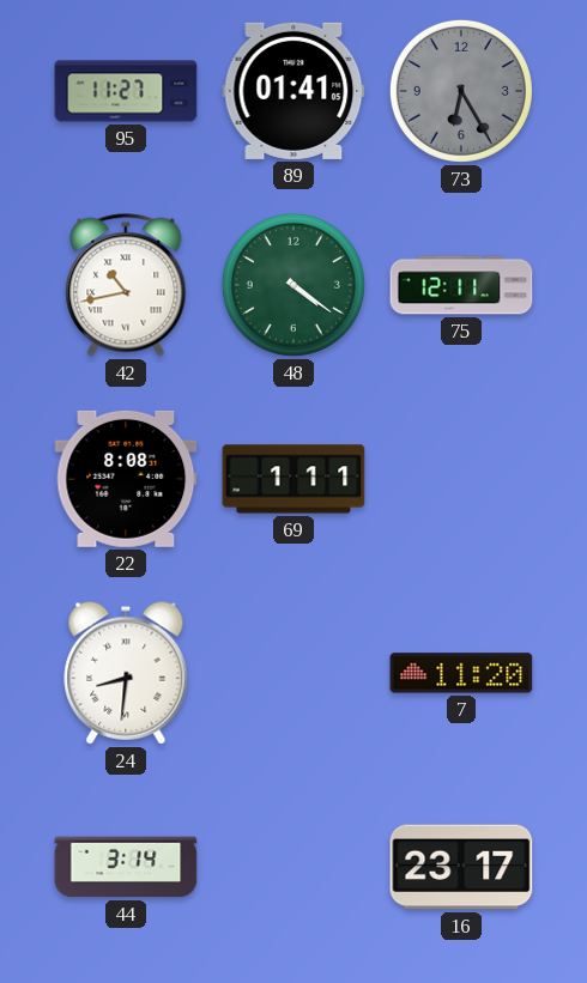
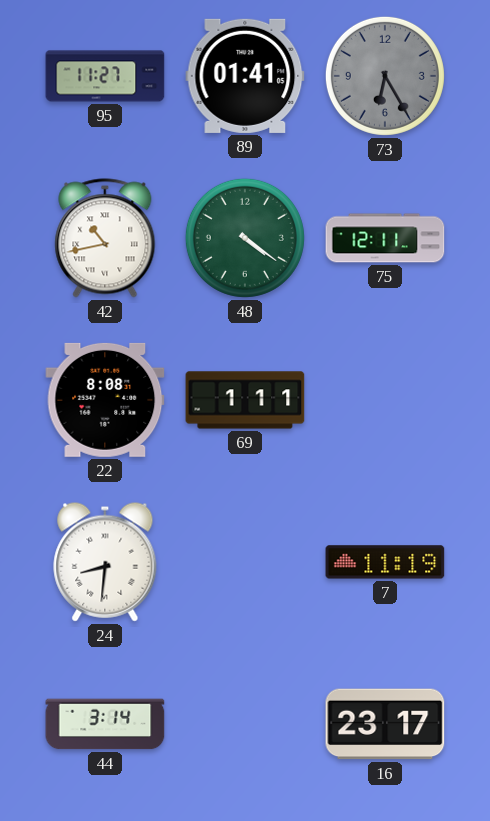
7: 11:20 -> 11:19
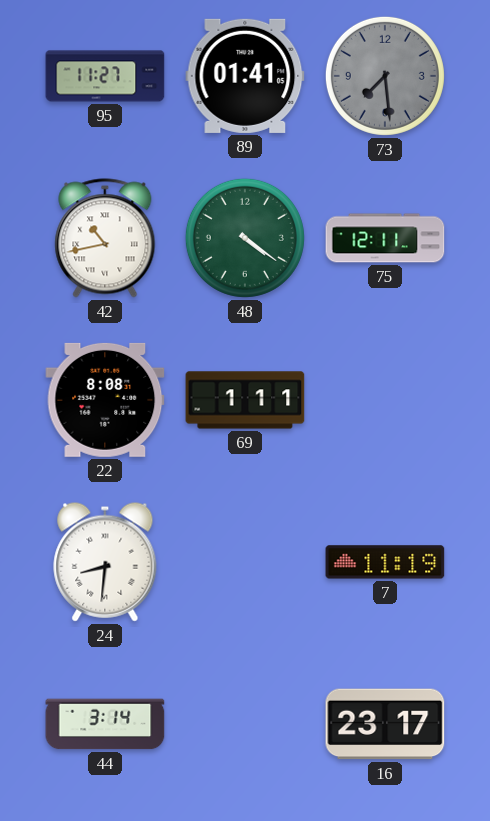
73: 6:25 -> 7:29
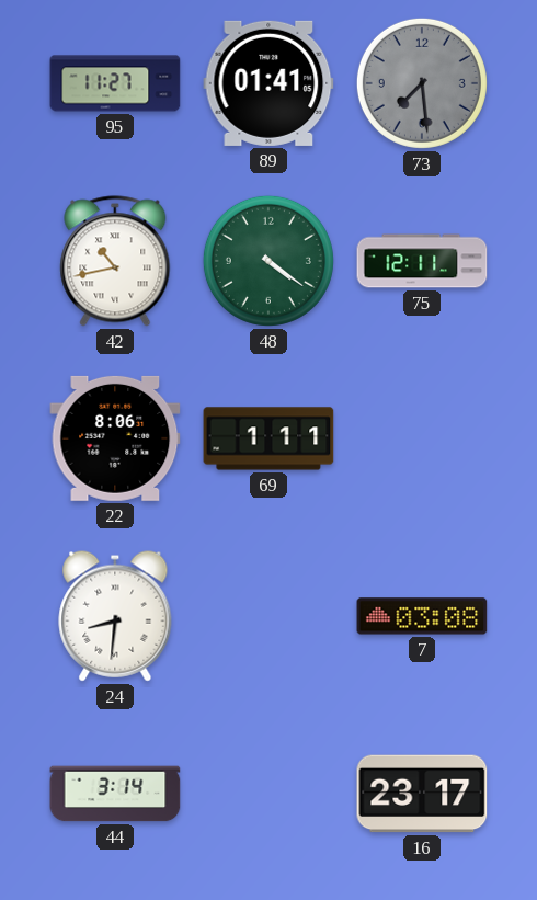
22: 8:08 -> 8:06
7: 11:19 -> 03:08
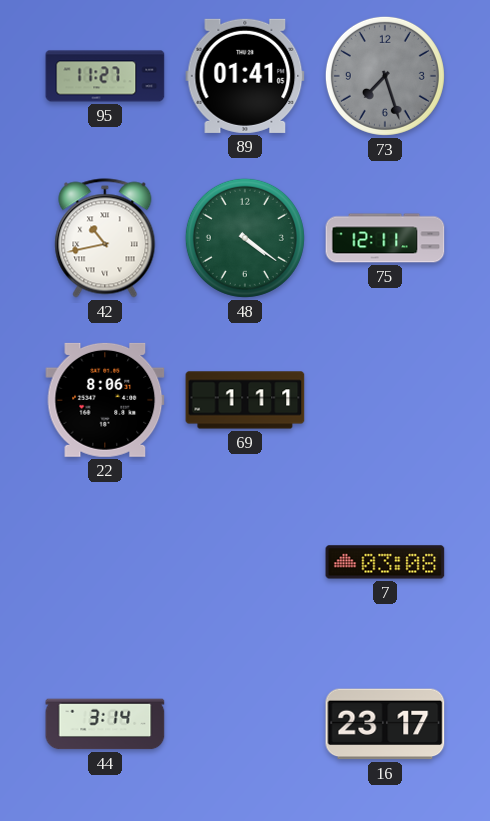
73: 7:29 -> 7:27
24: 8:31 -> none
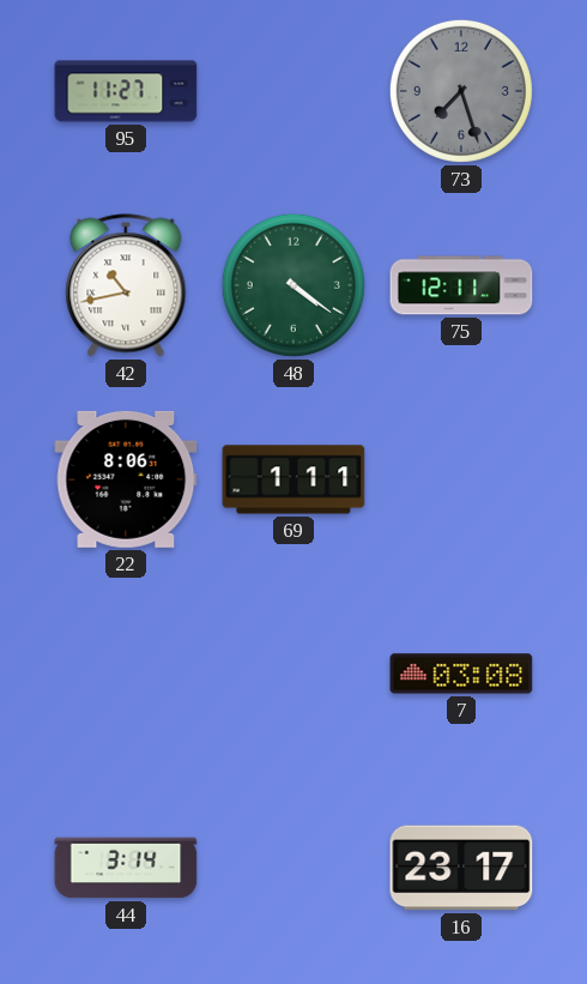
89: 01:41 -> none
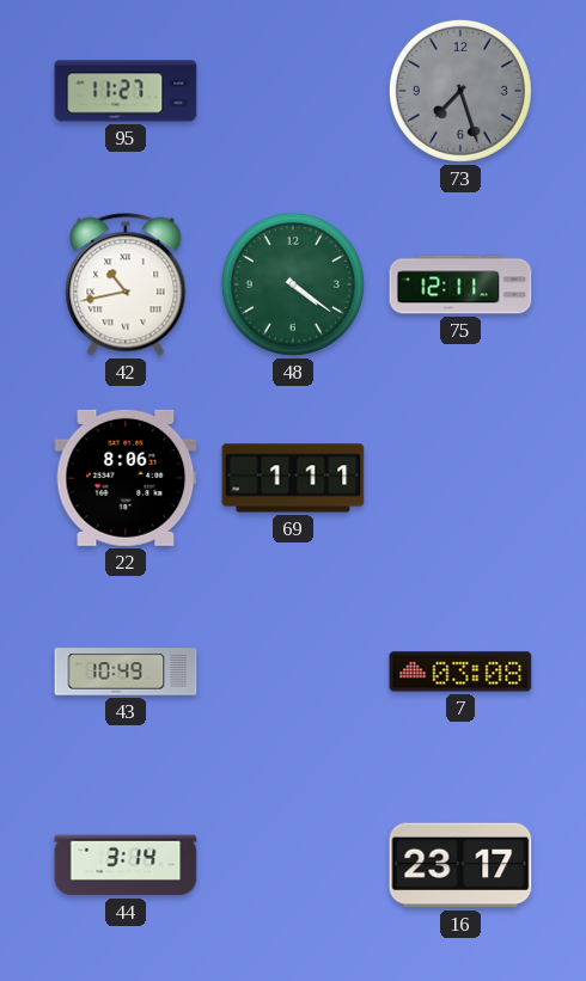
43: none -> 10:49
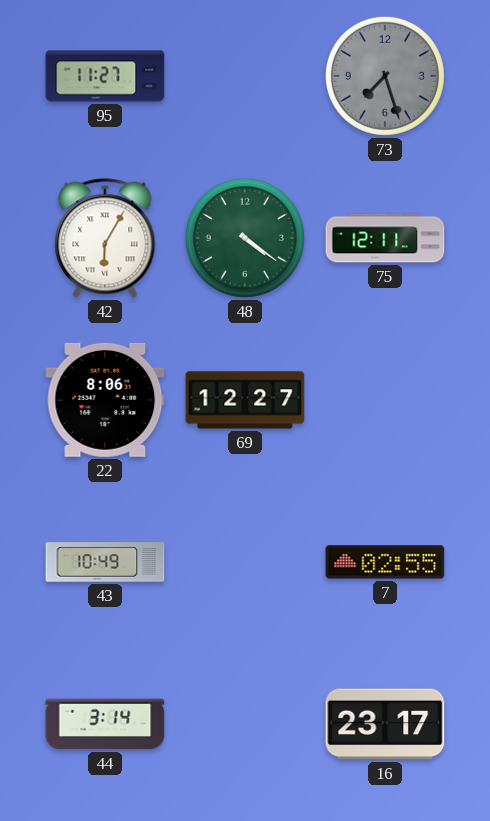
42: 10:43 -> 6:05
69: 1:11 -> 12:27
7: 03:08 -> 02:55
